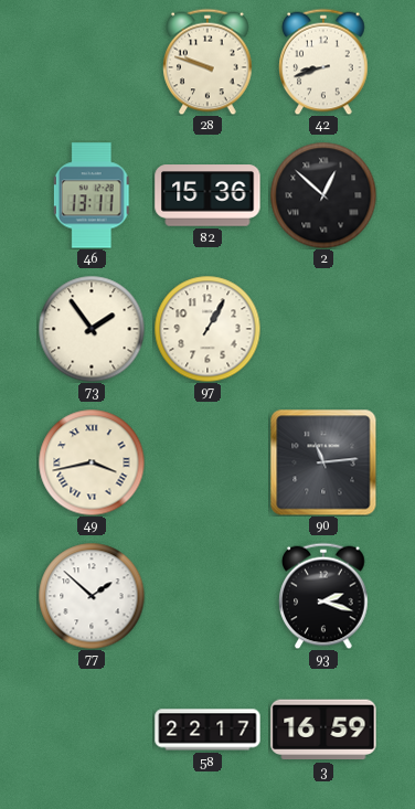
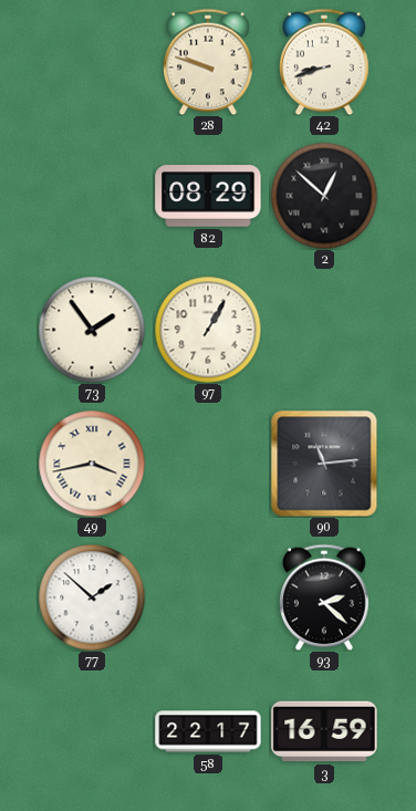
46: 13:11 -> none
82: 15:36 -> 08:29
93: 2:18 -> 2:22
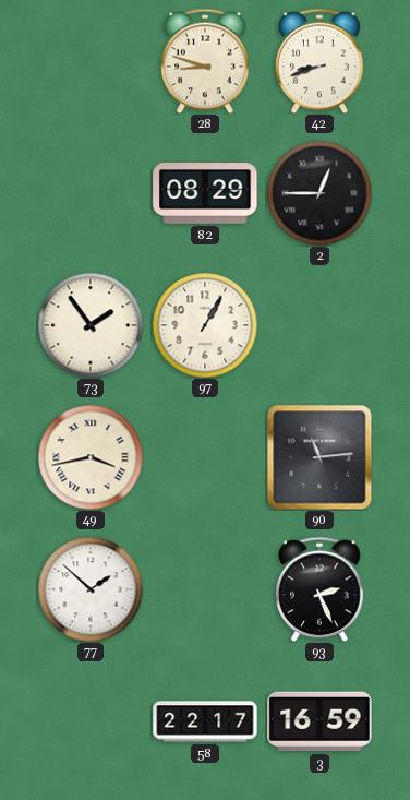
28: 9:48 -> 8:48
2: 12:52 -> 12:45
93: 2:22 -> 2:26
